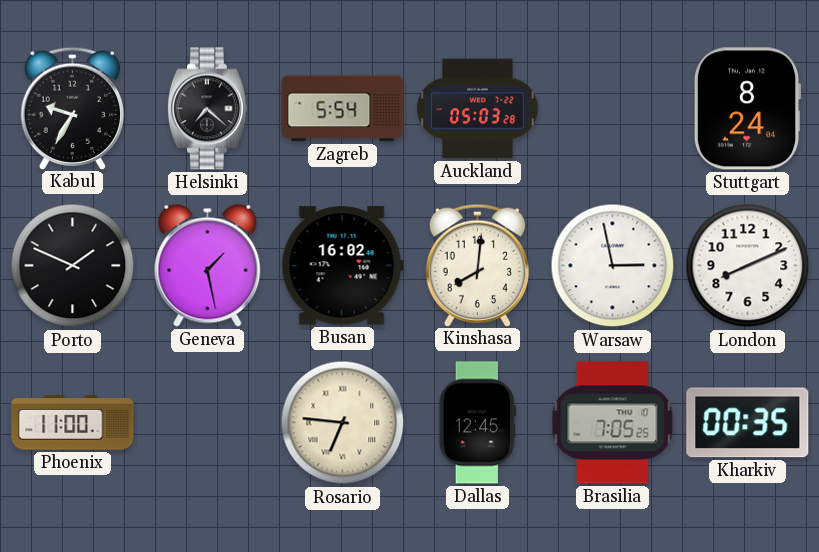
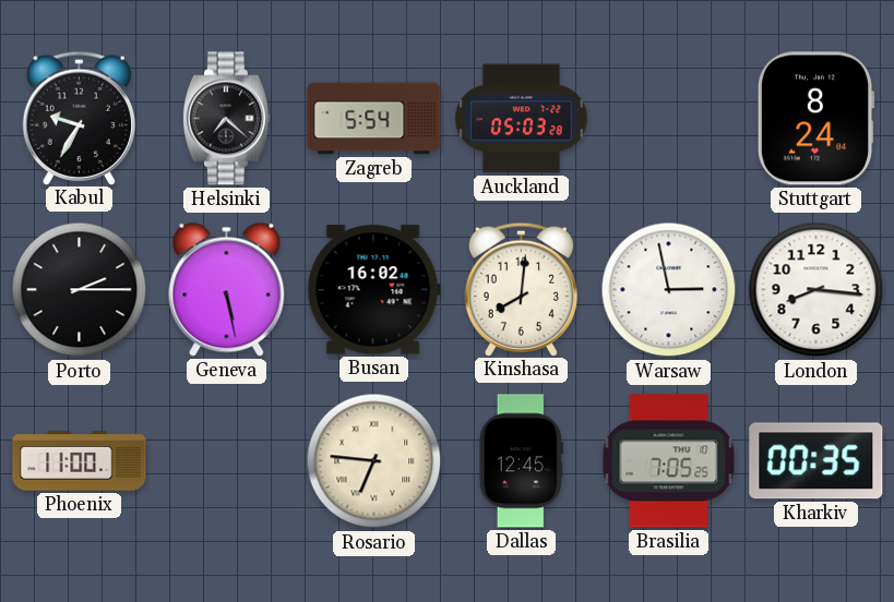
Porto: 1:49 -> 2:15
Geneva: 1:28 -> 5:28
London: 8:11 -> 8:16
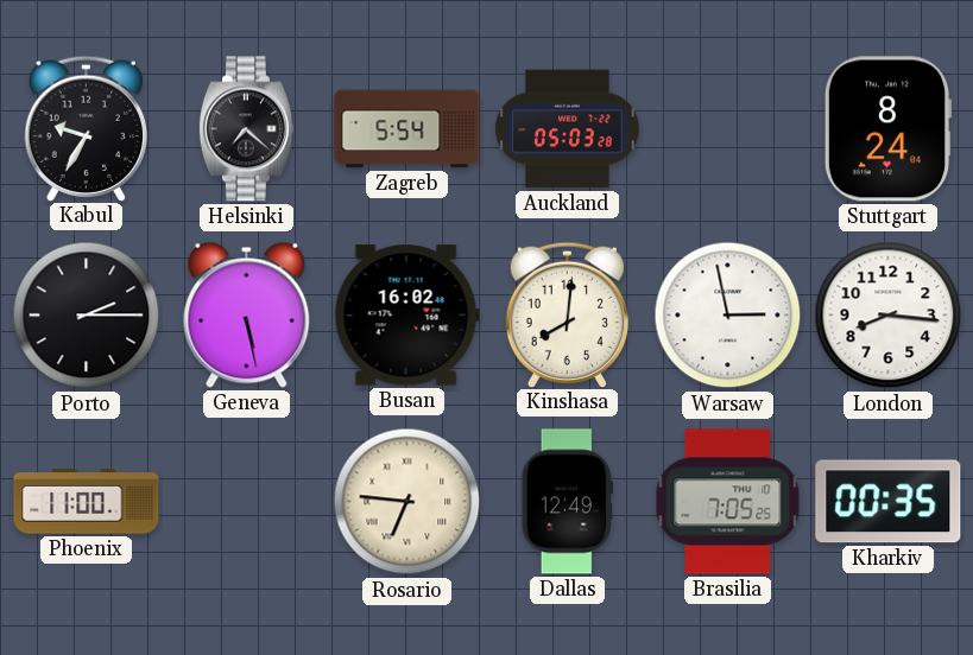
Dallas: 12:45 -> 12:49
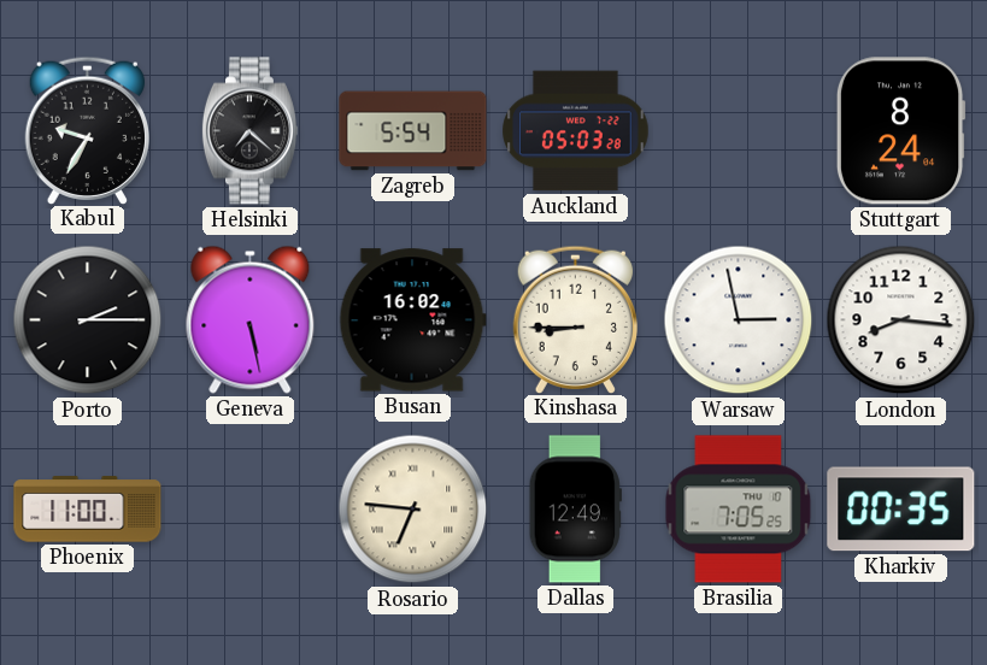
Kinshasa: 8:01 -> 8:45
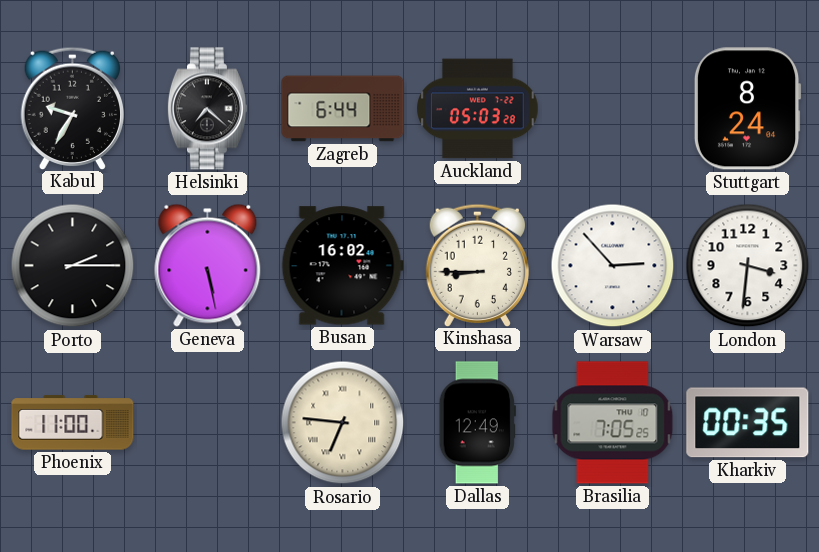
Zagreb: 5:54 -> 6:44
Warsaw: 2:58 -> 2:53
London: 8:16 -> 3:31
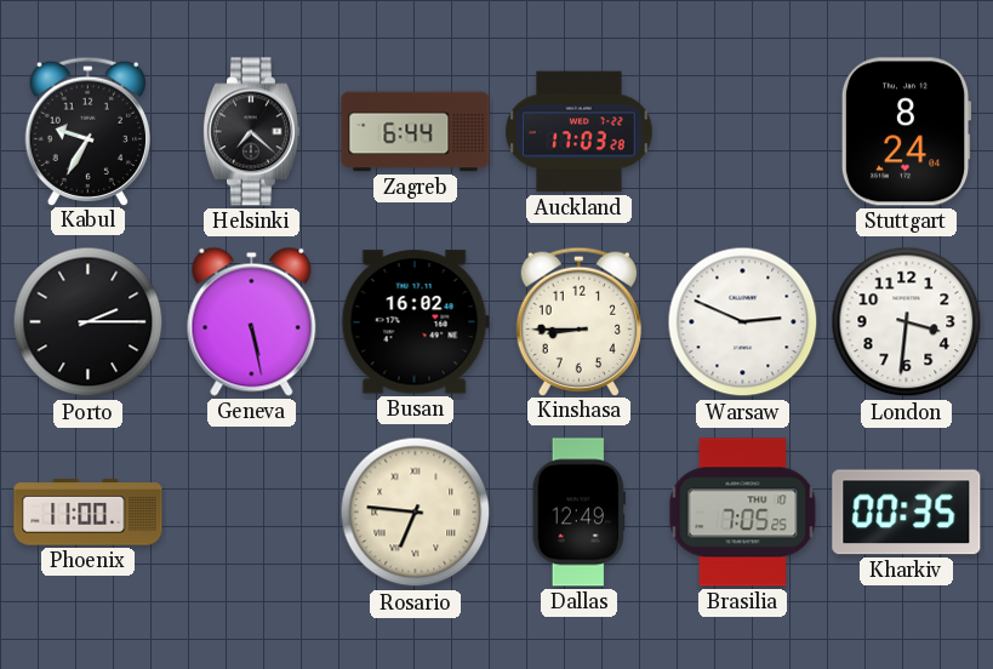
Auckland: 05:03 -> 17:03
Warsaw: 2:53 -> 2:49
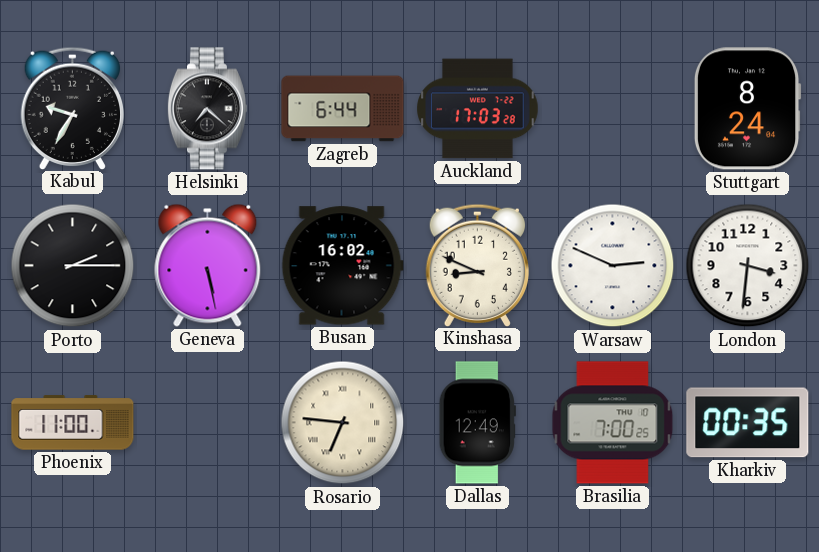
Kinshasa: 8:45 -> 8:49
Brasilia: 7:05 -> 7:00
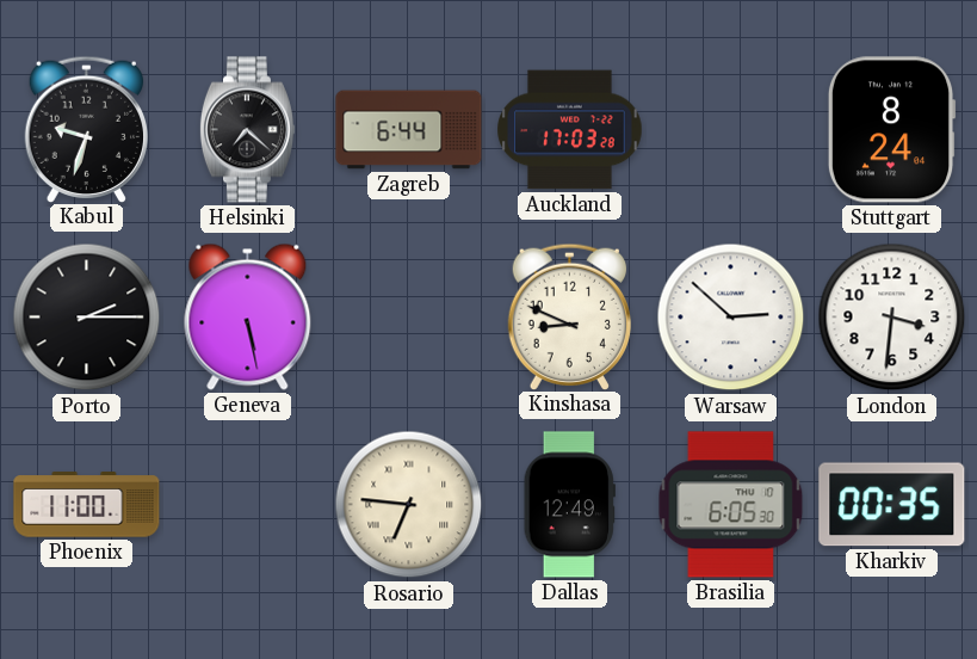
Kabul: 9:35 -> 9:33
Busan: 16:02 -> none
Warsaw: 2:49 -> 2:52
Brasilia: 7:00 -> 6:05
